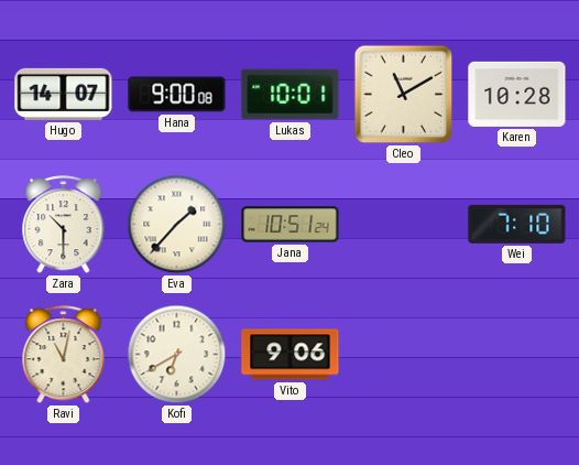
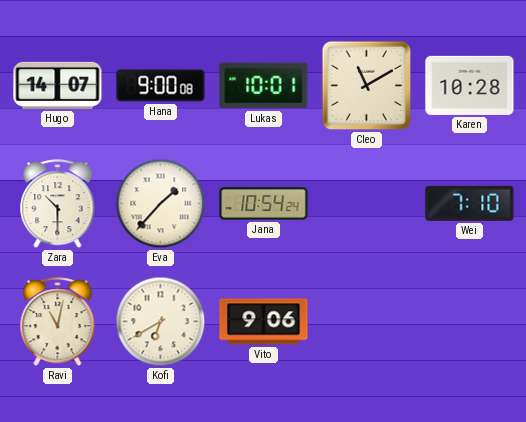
Jana: 10:51 -> 10:54
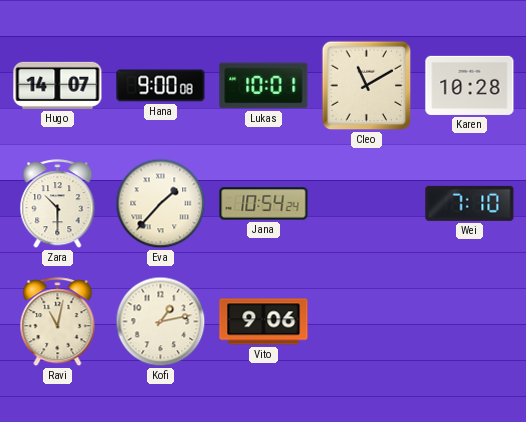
Kofi: 6:40 -> 1:13
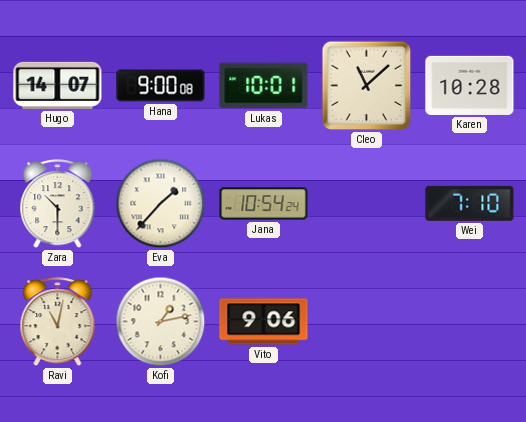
Cleo: 11:10 -> 11:08
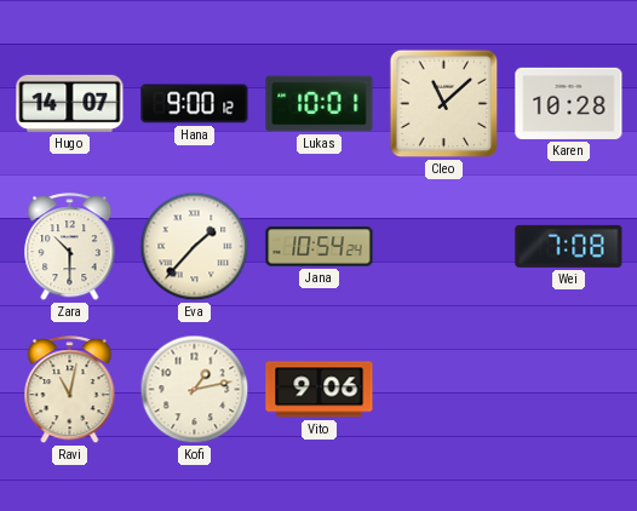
Hana: 9:00:08 -> 9:00:12
Wei: 7:10 -> 7:08
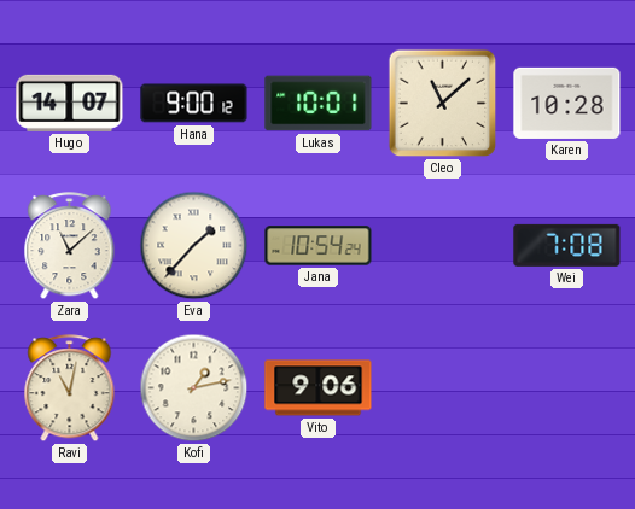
Zara: 10:30 -> 11:08
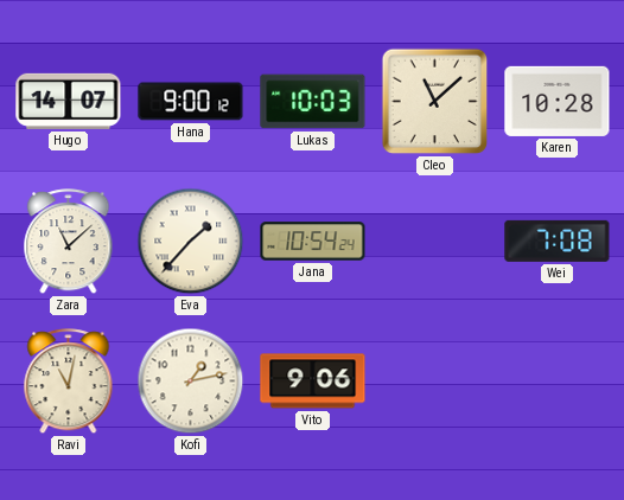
Lukas: 10:01 -> 10:03
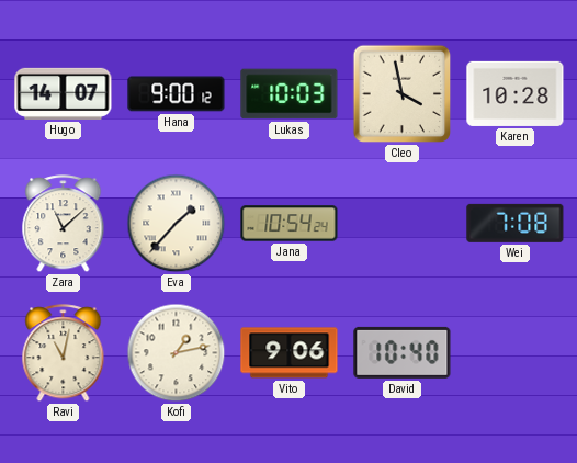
Cleo: 11:08 -> 3:58
David: none -> 10:40
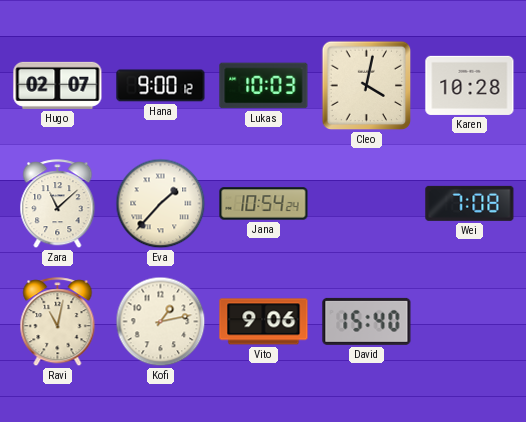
Hugo: 14:07 -> 02:07
Cleo: 3:58 -> 4:02
David: 10:40 -> 15:40
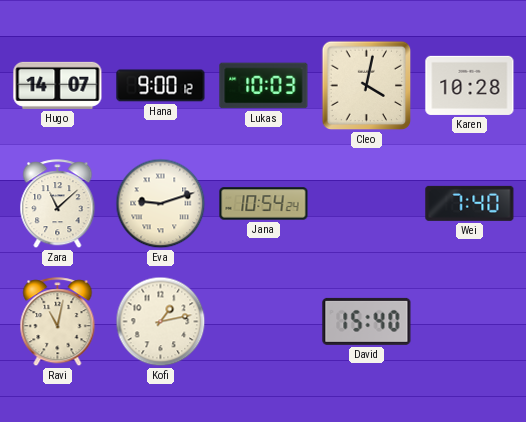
Hugo: 02:07 -> 14:07
Eva: 1:37 -> 9:12
Wei: 7:08 -> 7:40
Vito: 9:06 -> none
